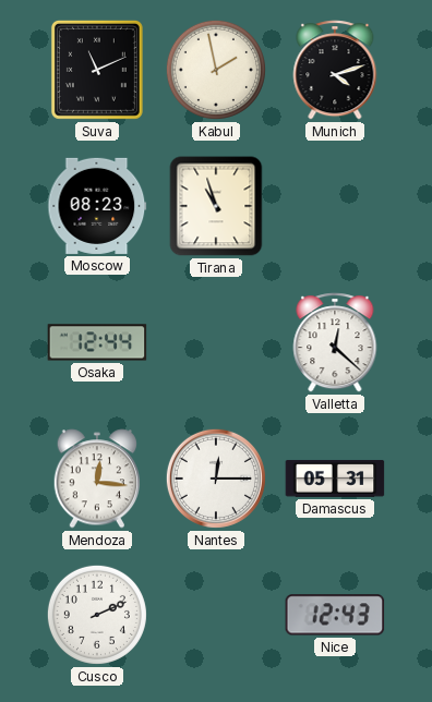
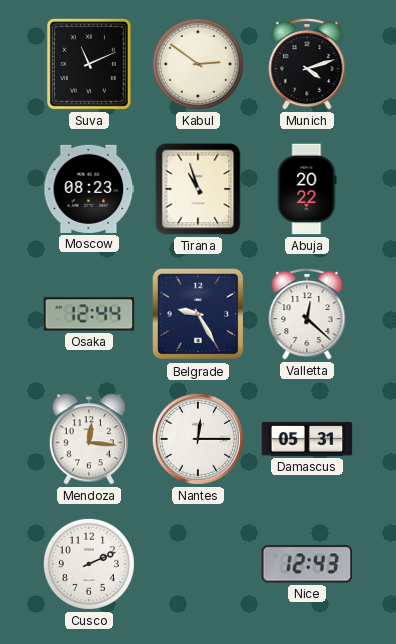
Kabul: 1:58 -> 2:51
Abuja: none -> 20:22
Belgrade: none -> 9:25
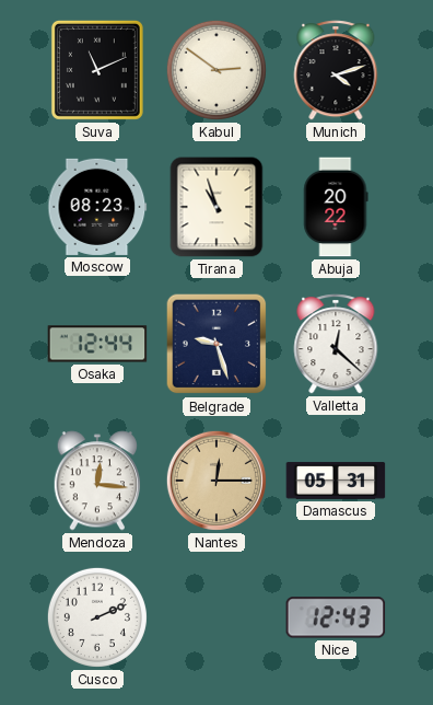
Belgrade: 9:25 -> 9:27
Nantes dial: white -> champagne
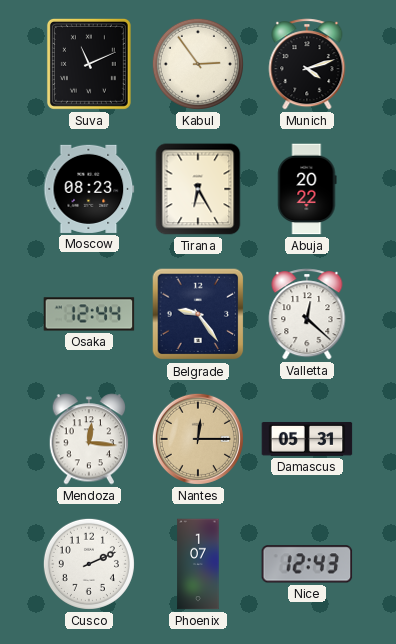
Kabul: 2:51 -> 2:54
Tirana: 10:57 -> 6:25
Belgrade: 9:27 -> 9:24
Phoenix: none -> 1:07
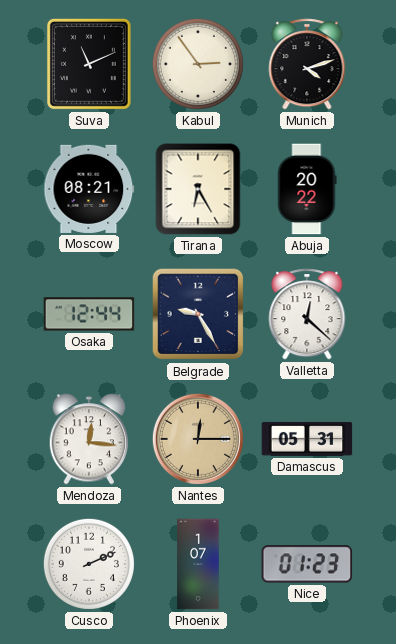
Moscow: 08:23 -> 08:21
Belgrade: 9:24 -> 9:25
Nice: 12:43 -> 01:23
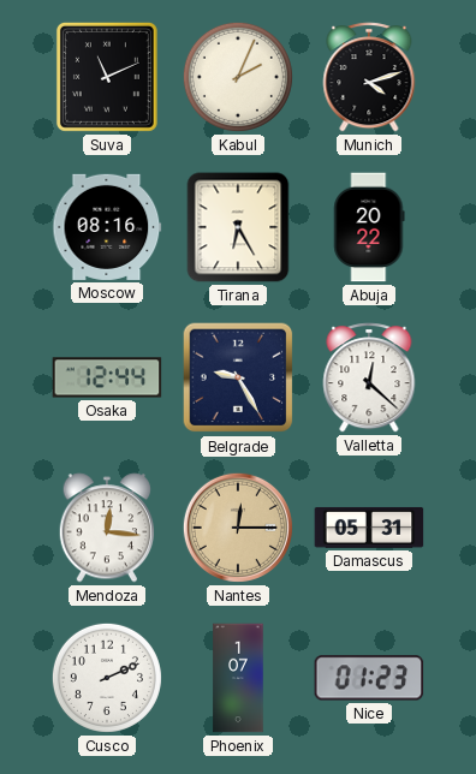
Kabul: 2:54 -> 2:04
Moscow: 08:21 -> 08:16
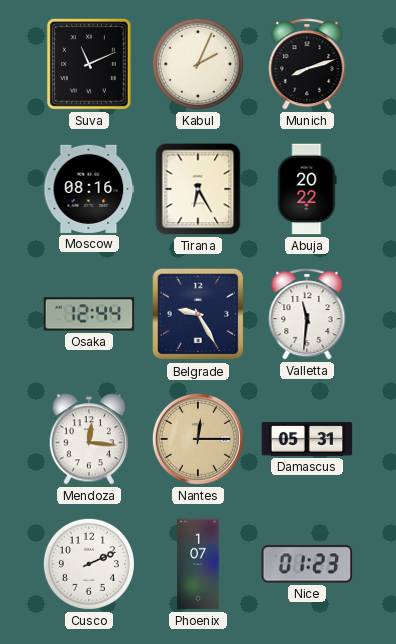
Munich: 4:12 -> 8:12
Valletta: 12:22 -> 11:31
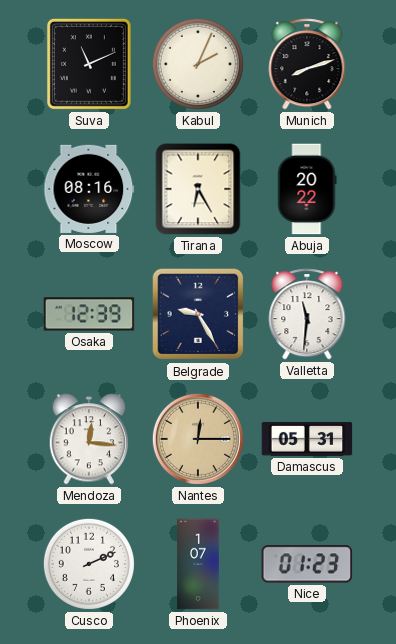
Osaka: 12:44 -> 12:39
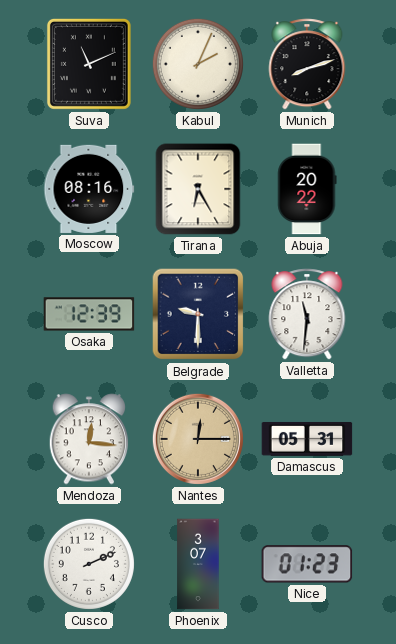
Belgrade: 9:25 -> 9:30
Phoenix: 1:07 -> 3:07
